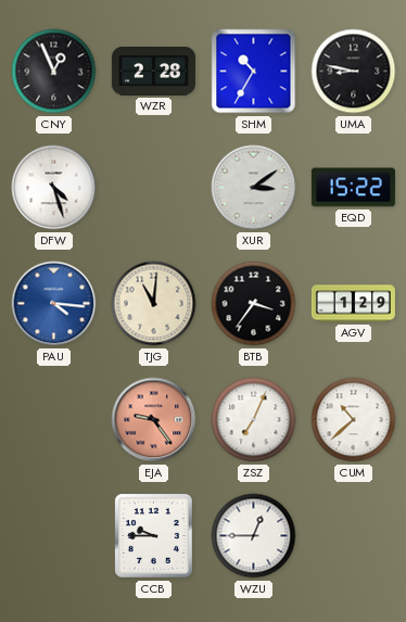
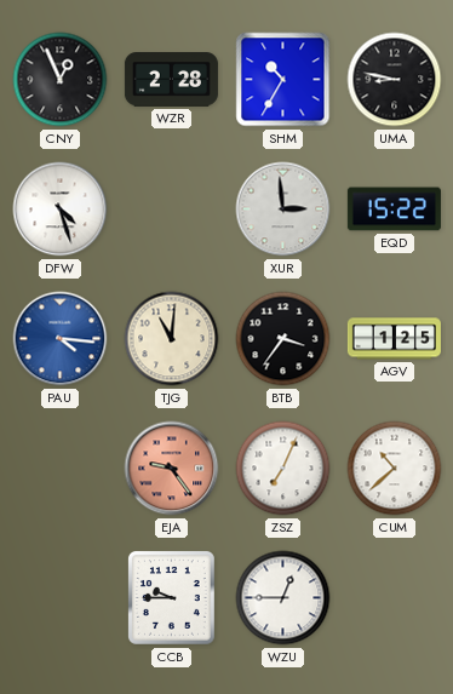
XUR: 3:09 -> 2:59
AGV: 1:29 -> 1:25
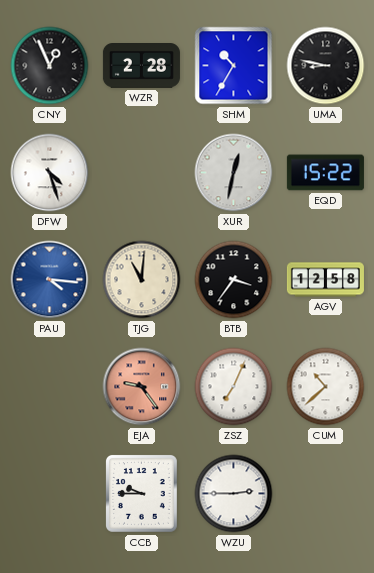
XUR: 2:59 -> 12:32
AGV: 1:25 -> 12:58
WZU: 12:45 -> 2:45
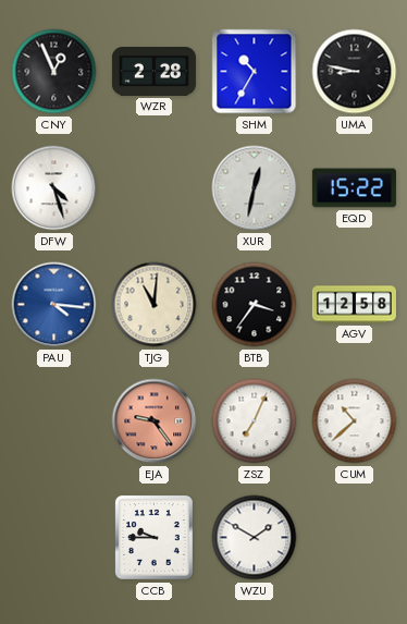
WZU: 2:45 -> 1:50
